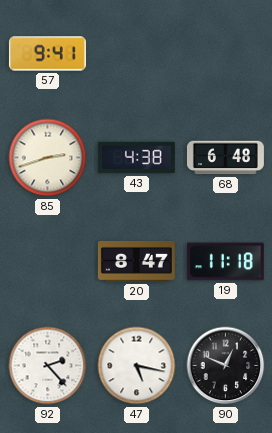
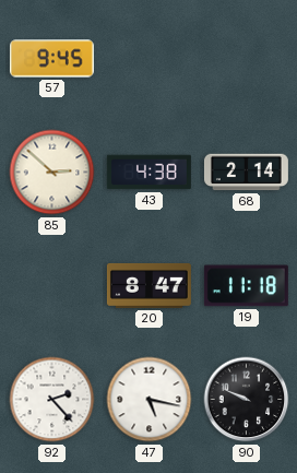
57: 9:41 -> 9:45
85: 2:42 -> 2:52
68: 6:48 -> 2:14
90: 12:49 -> 9:49
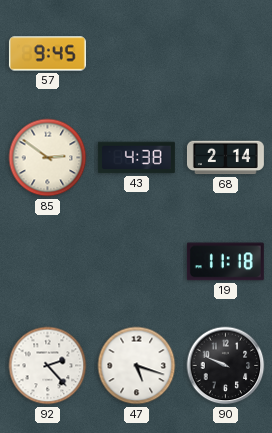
85: 2:52 -> 2:51
20: 8:47 -> none
47: 5:17 -> 5:18
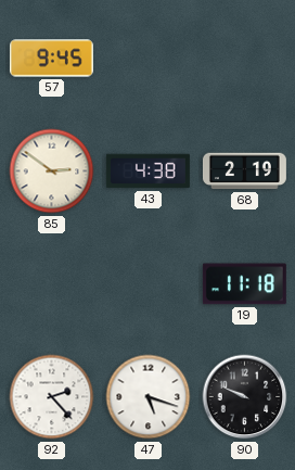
68: 2:14 -> 2:19
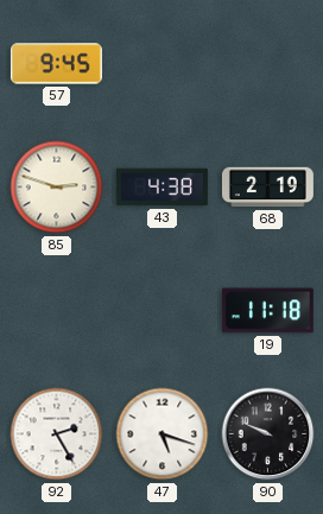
85: 2:51 -> 2:48
92: 2:23 -> 2:25
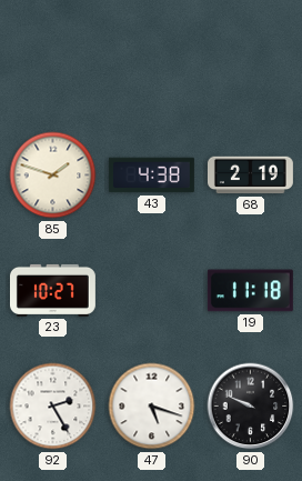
57: 9:45 -> none
85: 2:48 -> 1:48
23: none -> 10:27
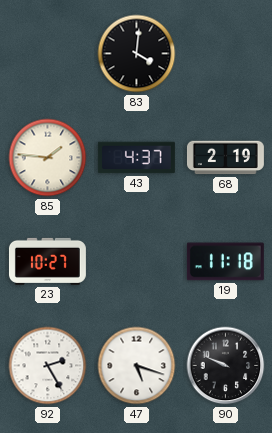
83: none -> 4:01
85: 1:48 -> 1:46
43: 4:38 -> 4:37
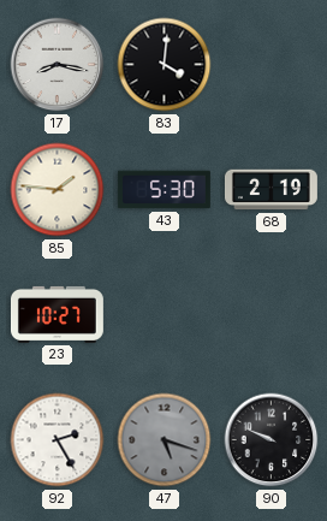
17: none -> 8:17
43: 4:37 -> 5:30
19: 11:18 -> none
47 dial: white -> grey
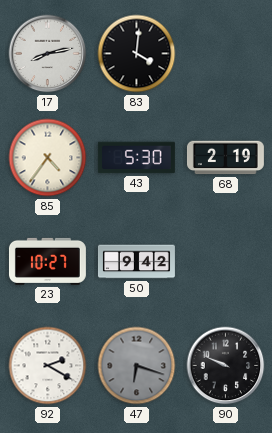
17: 8:17 -> 8:13
85: 1:46 -> 4:36
50: none -> 9:42
92: 2:25 -> 2:20
47: 5:18 -> 6:18
